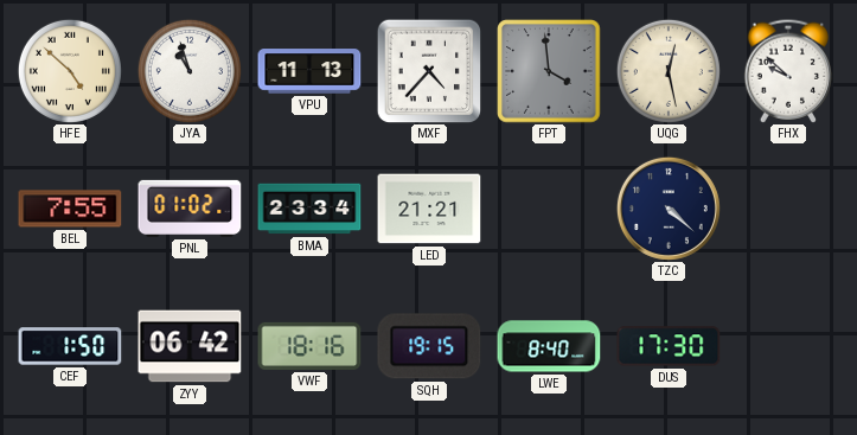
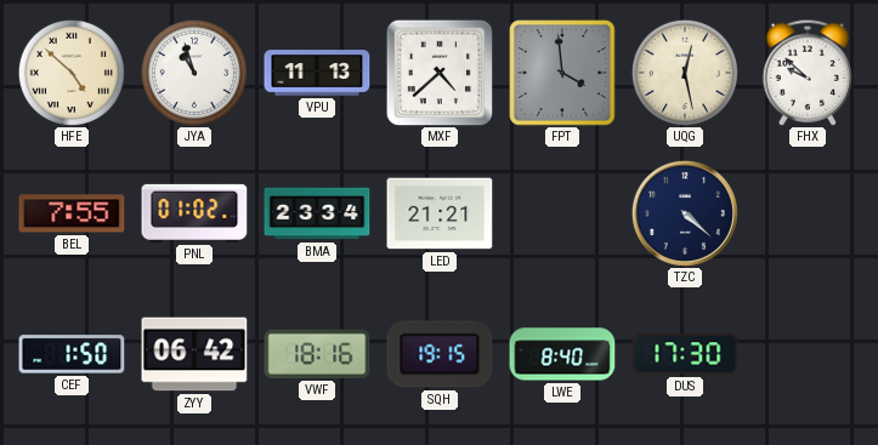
MXF: 4:37 -> 4:38
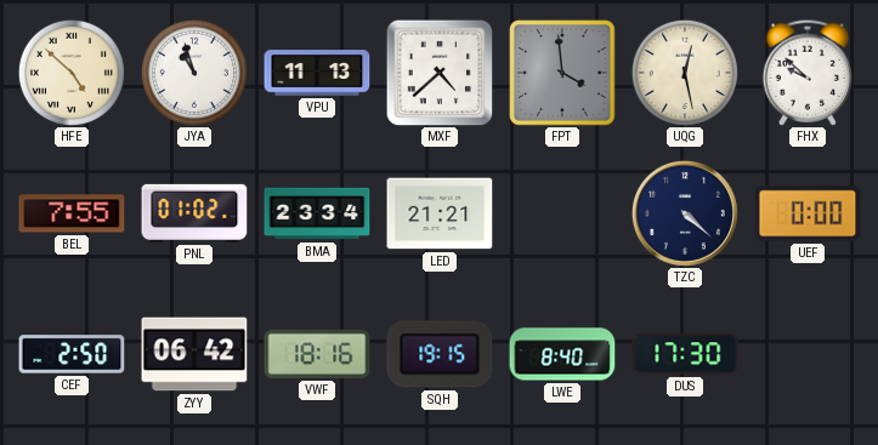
UEF: none -> 0:00
CEF: 1:50 -> 2:50
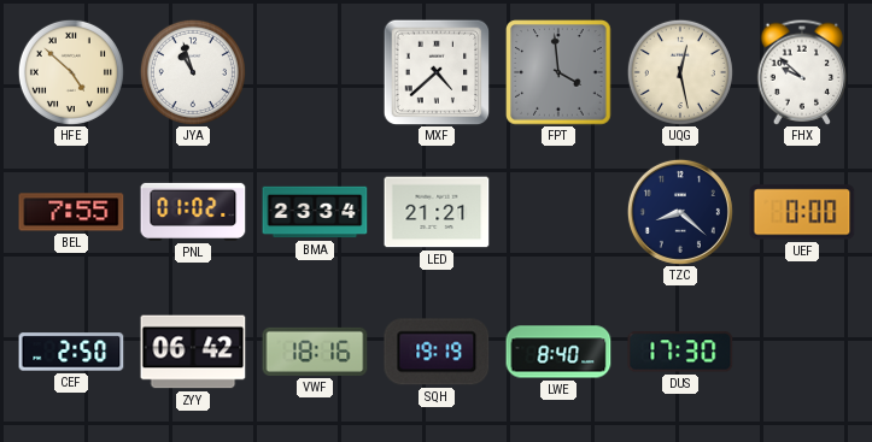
VPU: 11:13 -> none
TZC: 4:22 -> 8:22
SQH: 19:15 -> 19:19
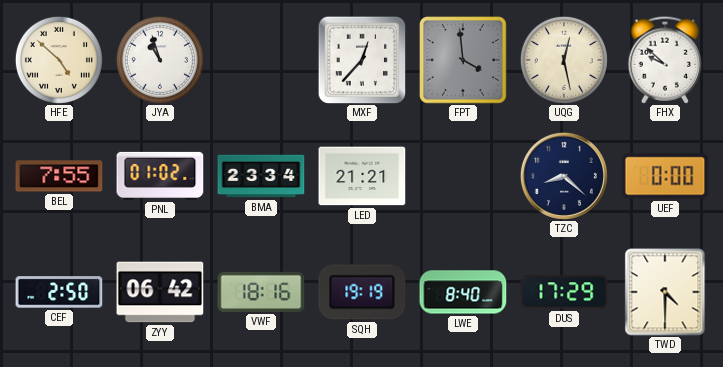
MXF: 4:38 -> 12:37
DUS: 17:30 -> 17:29
TWD: none -> 4:30
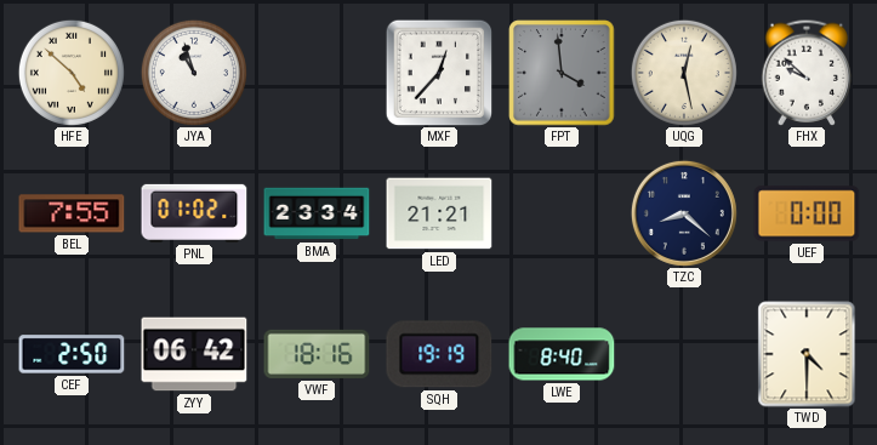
DUS: 17:29 -> none
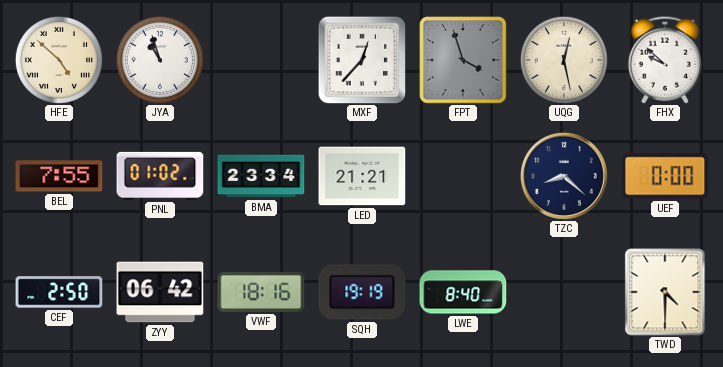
FPT: 3:59 -> 3:57
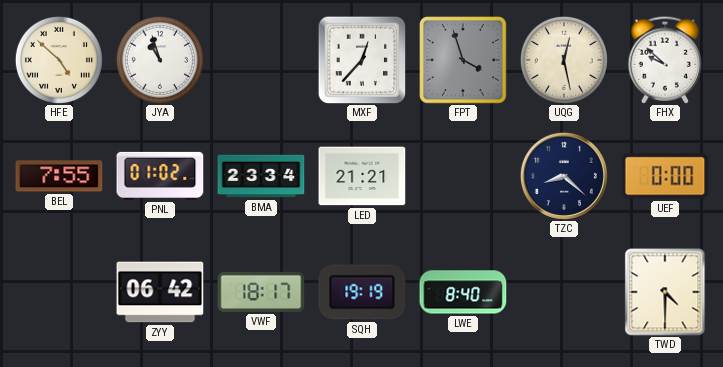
CEF: 2:50 -> none
VWF: 18:16 -> 18:17
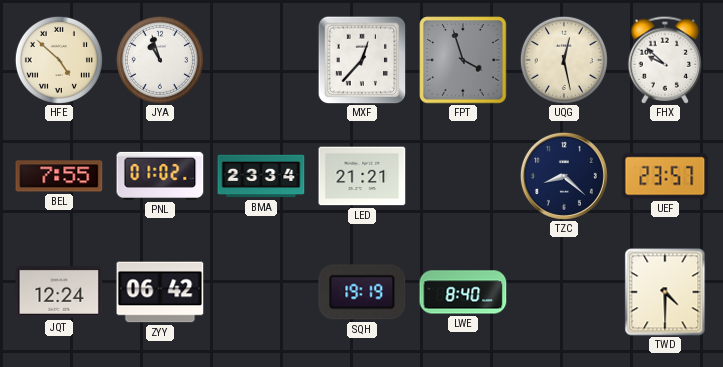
UEF: 0:00 -> 23:57
JQT: none -> 12:24
VWF: 18:17 -> none
